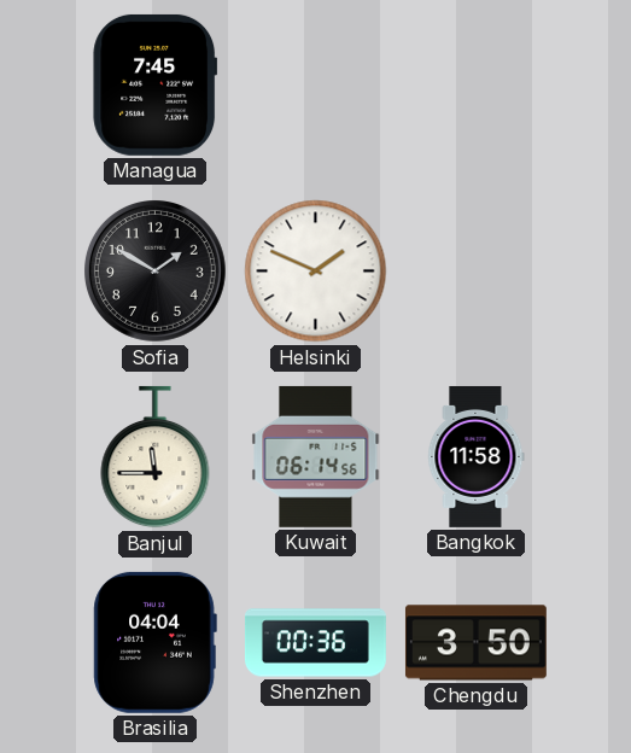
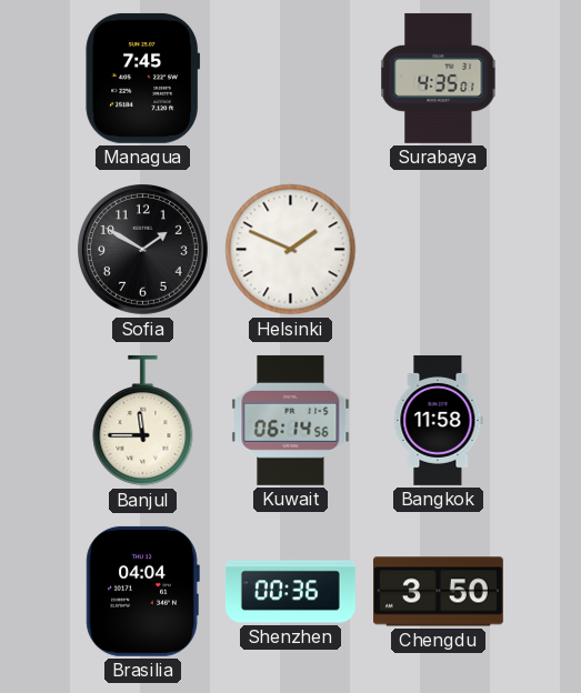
Surabaya: none -> 4:35
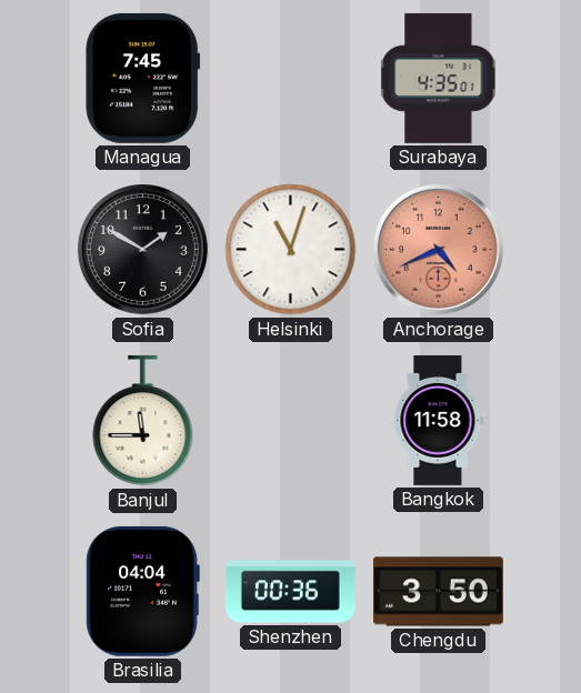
Helsinki: 1:49 -> 11:03
Anchorage: none -> 4:41
Kuwait: 06:14 -> none
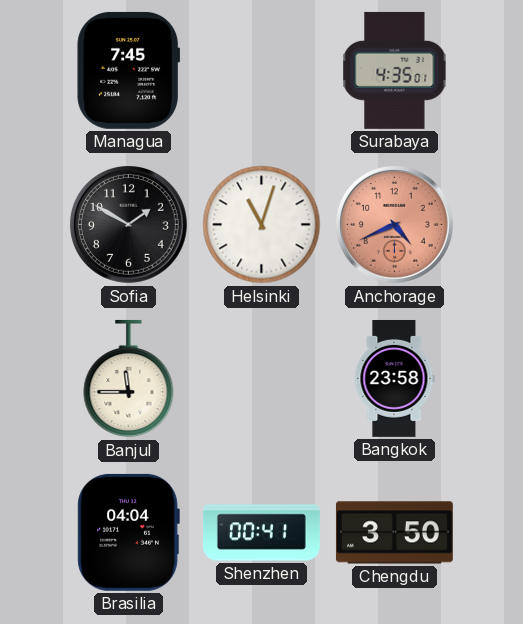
Bangkok: 11:58 -> 23:58
Shenzhen: 00:36 -> 00:41
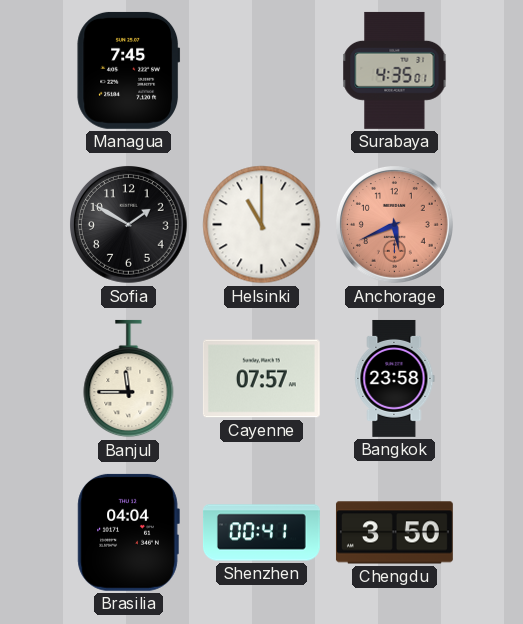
Helsinki: 11:03 -> 11:00
Anchorage: 4:41 -> 5:41
Cayenne: none -> 07:57
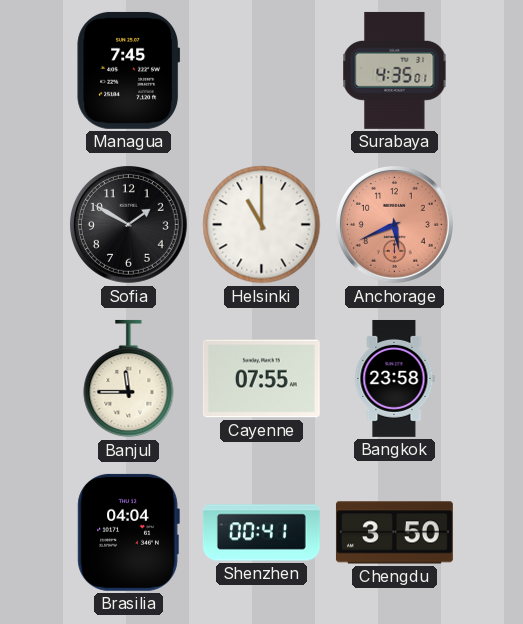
Cayenne: 07:57 -> 07:55
